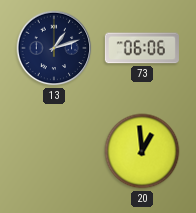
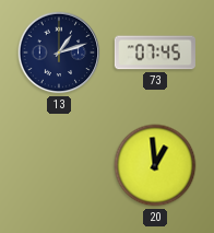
73: 06:06 -> 07:45
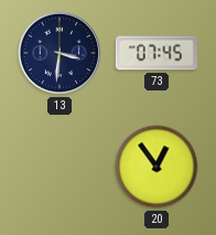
13: 1:12 -> 3:31
20: 12:59 -> 12:54
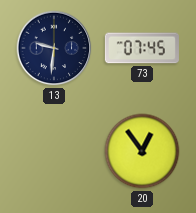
13: 3:31 -> 9:31
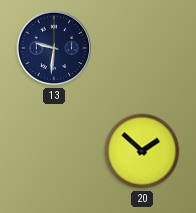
73: 07:45 -> none
20: 12:54 -> 1:52
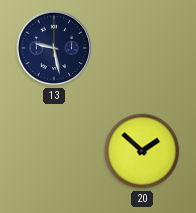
13: 9:31 -> 9:28
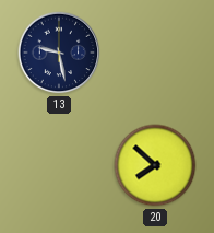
20: 1:52 -> 7:52
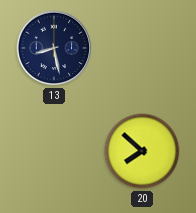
13: 9:28 -> 8:28
